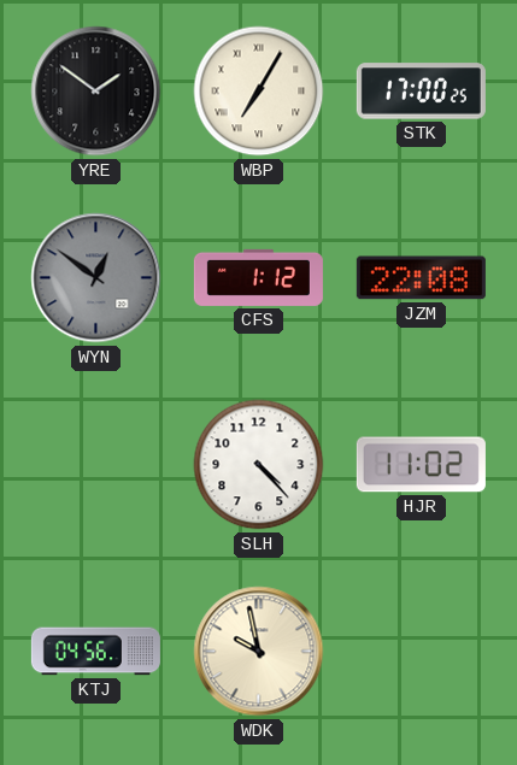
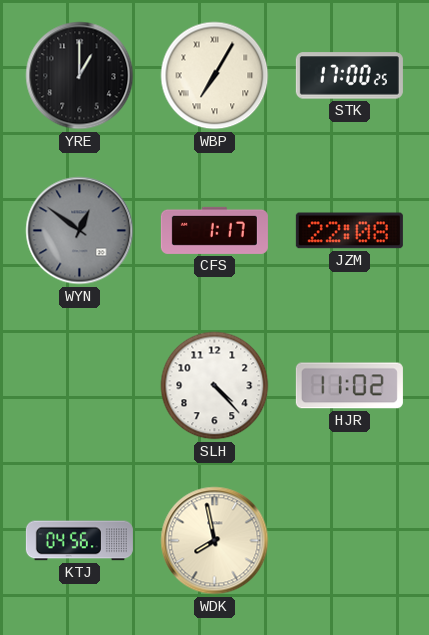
YRE: 1:51 -> 1:00
CFS: 1:12 -> 1:17
WDK: 9:58 -> 7:58
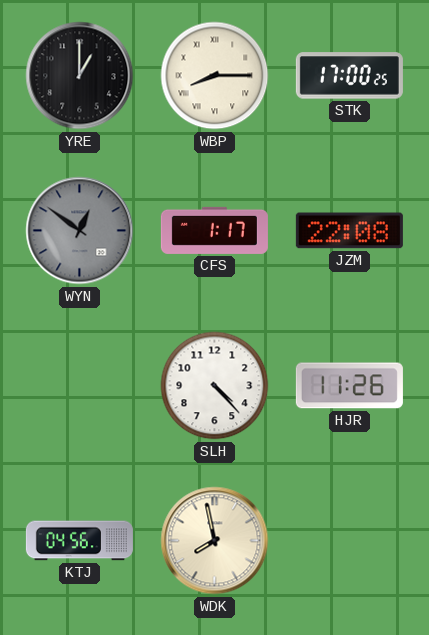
WBP: 7:05 -> 8:15
HJR: 11:02 -> 11:26
